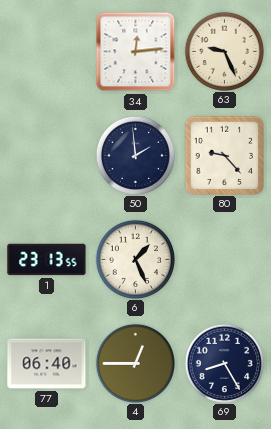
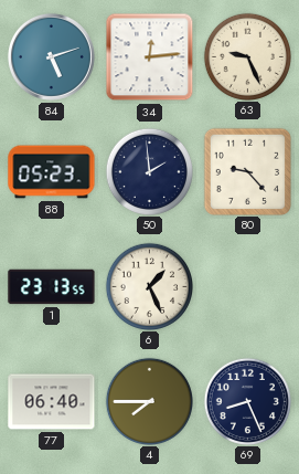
84: none -> 5:12
88: none -> 05:23
4: 12:45 -> 7:45
69: 8:25 -> 8:26
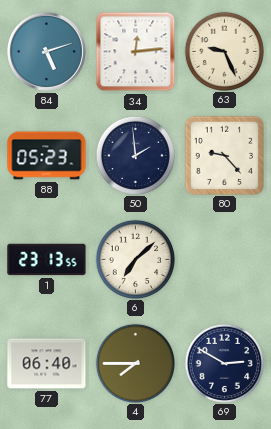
6: 1:26 -> 7:08
69: 8:26 -> 2:50
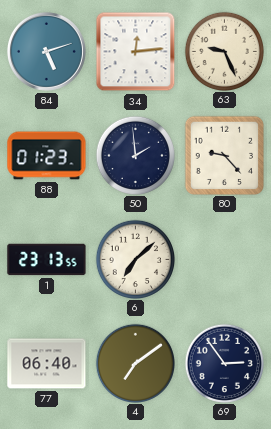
88: 05:23 -> 01:23
4: 7:45 -> 7:09
69: 2:50 -> 2:54
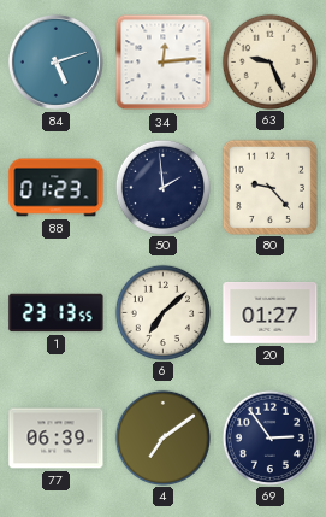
20: none -> 01:27
77: 06:40 -> 06:39
